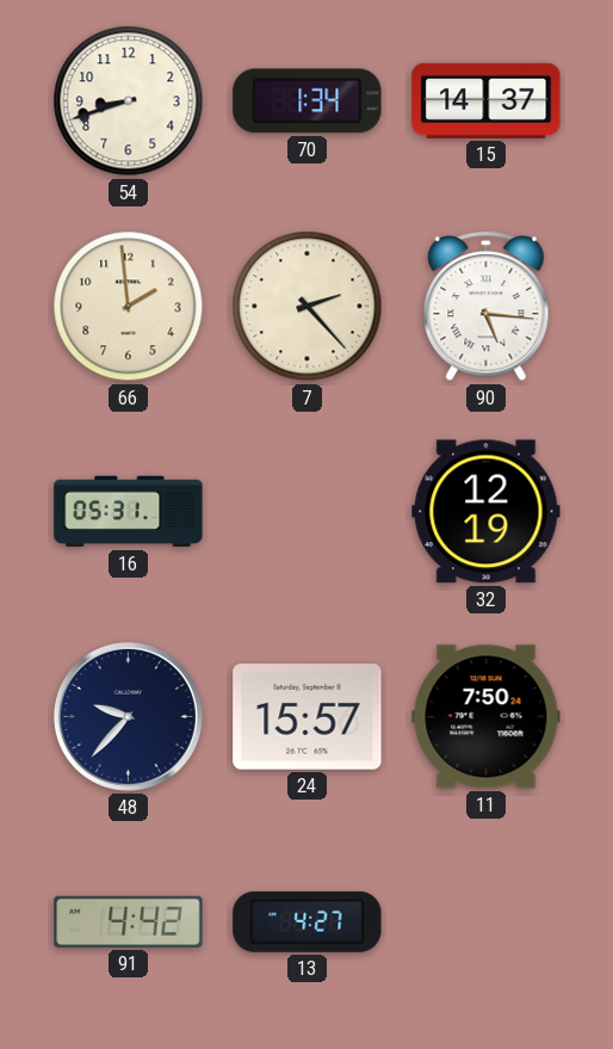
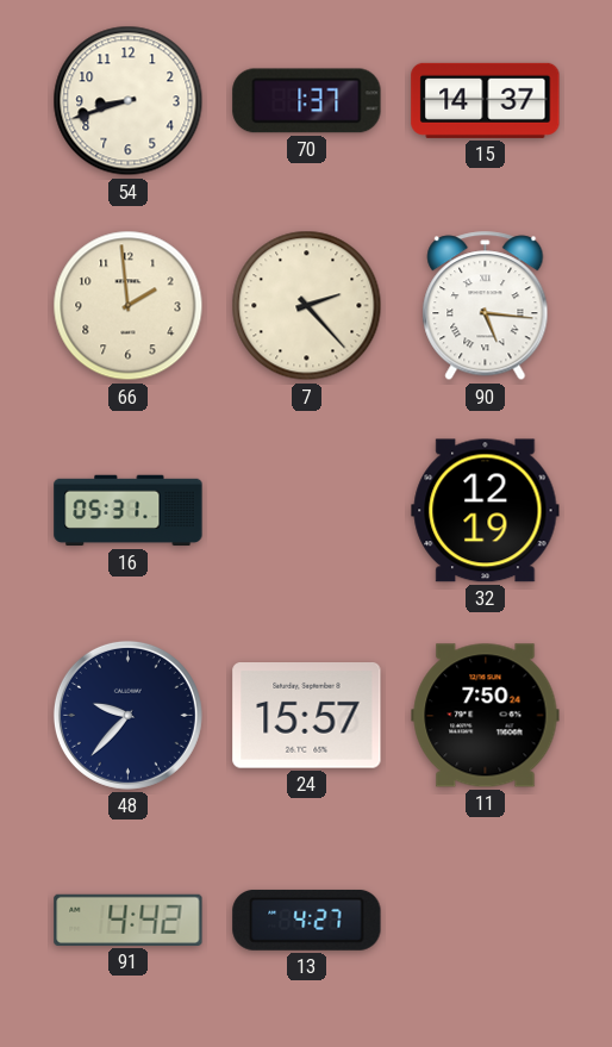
70: 1:34 -> 1:37
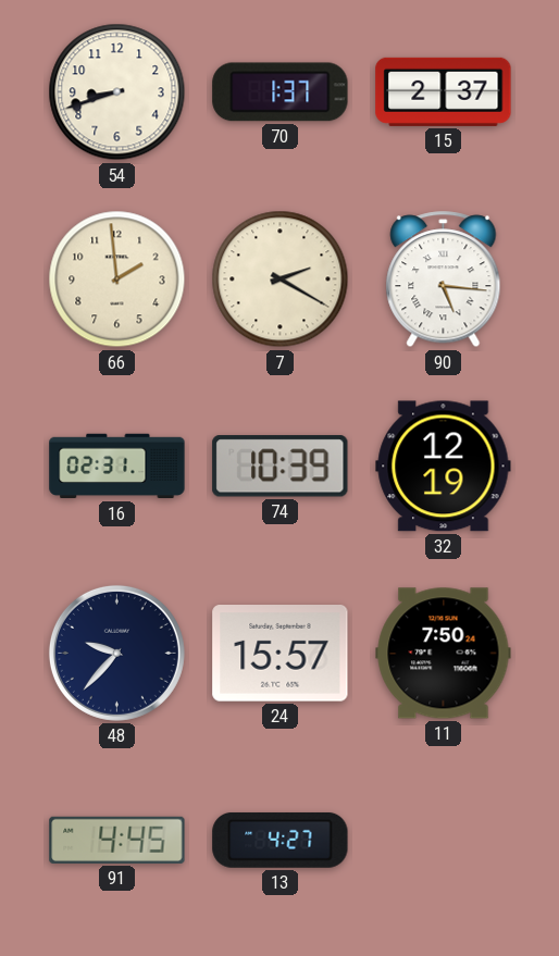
15: 14:37 -> 2:37
7: 2:23 -> 2:20
16: 05:31 -> 02:31
74: none -> 10:39
91: 4:42 -> 4:45
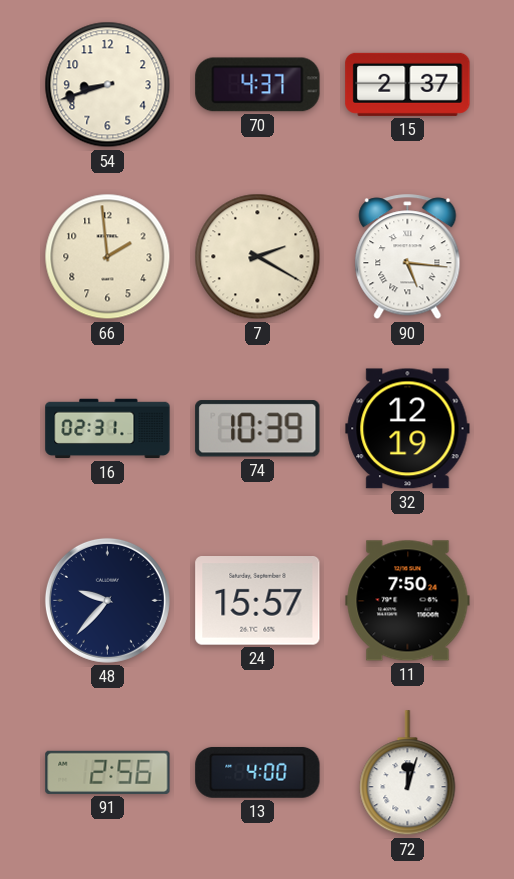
70: 1:37 -> 4:37
91: 4:45 -> 2:56
13: 4:27 -> 4:00
72: none -> 12:03
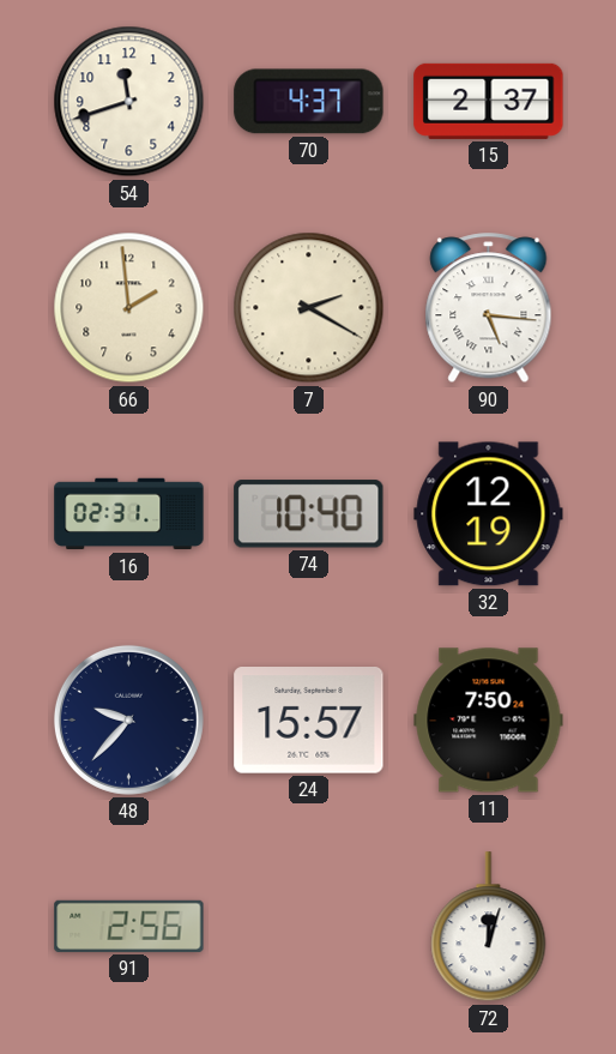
54: 8:42 -> 11:42
74: 10:39 -> 10:40
13: 4:00 -> none
